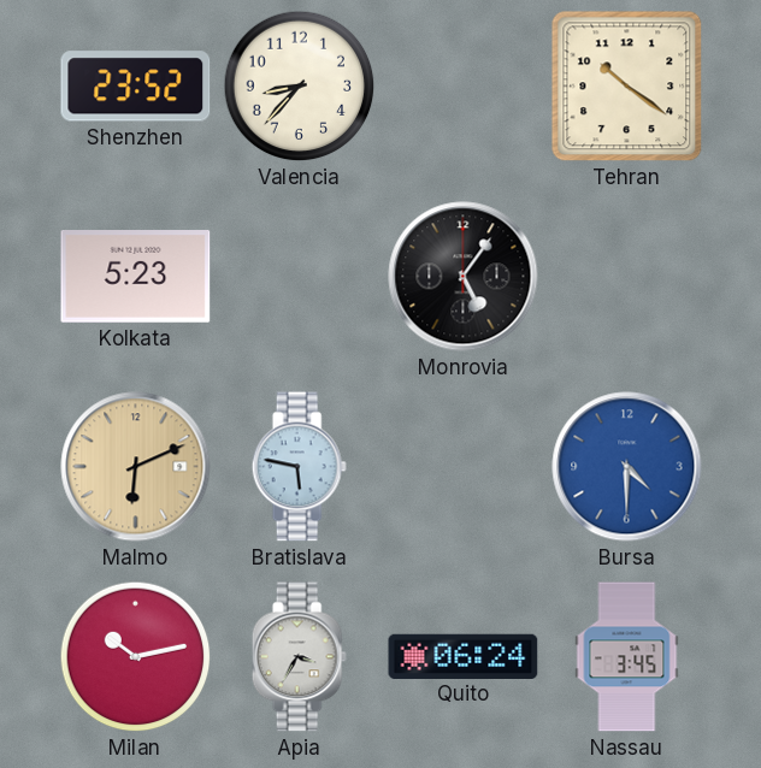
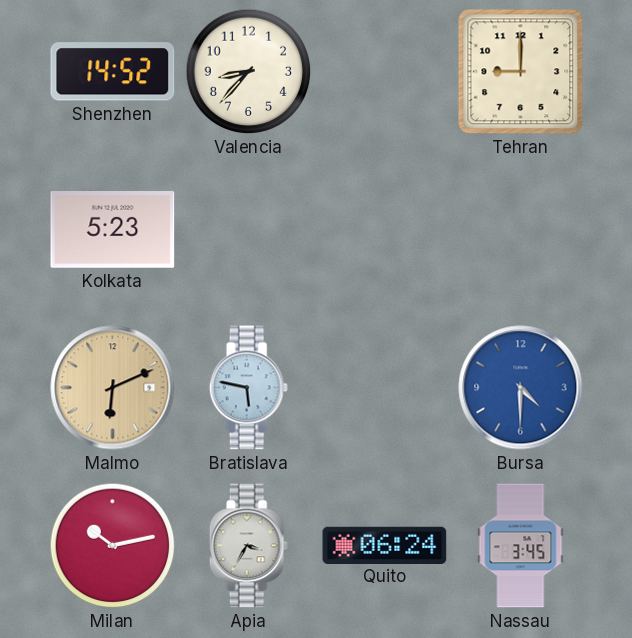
Shenzhen: 23:52 -> 14:52
Tehran: 10:21 -> 9:00
Monrovia: 5:06 -> none
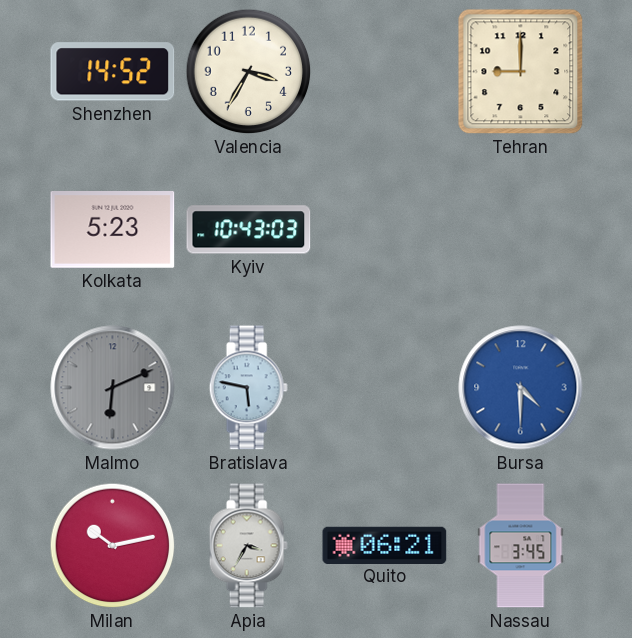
Valencia: 8:37 -> 3:35
Kyiv: none -> 10:43
Malmo dial: champagne -> grey
Quito: 06:24 -> 06:21
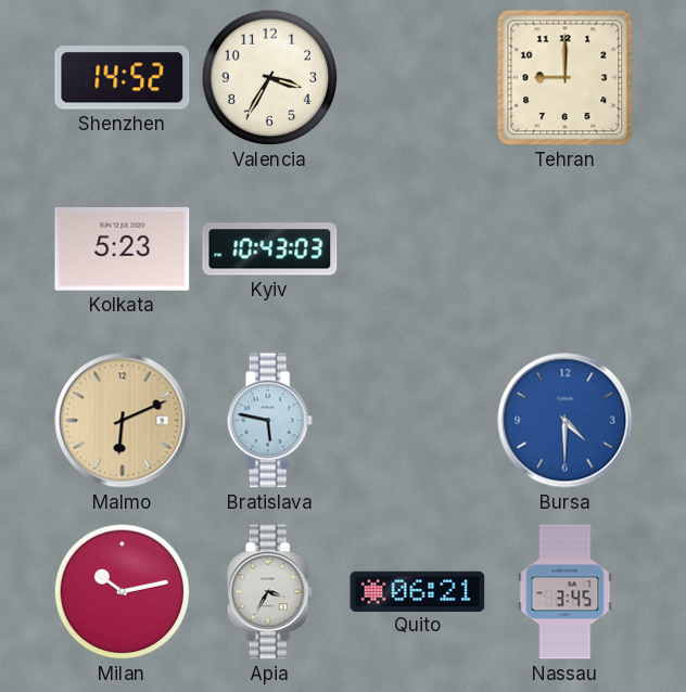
Malmo dial: grey -> champagne
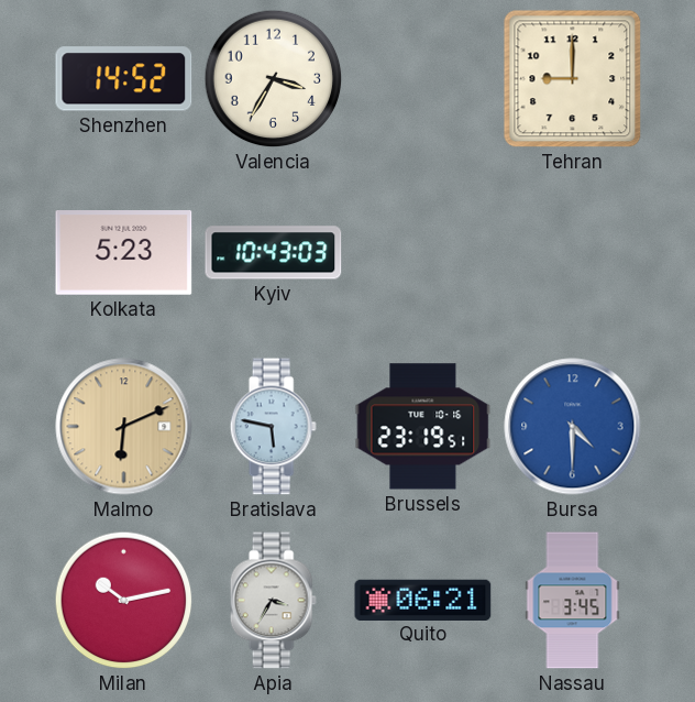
Brussels: none -> 23:19
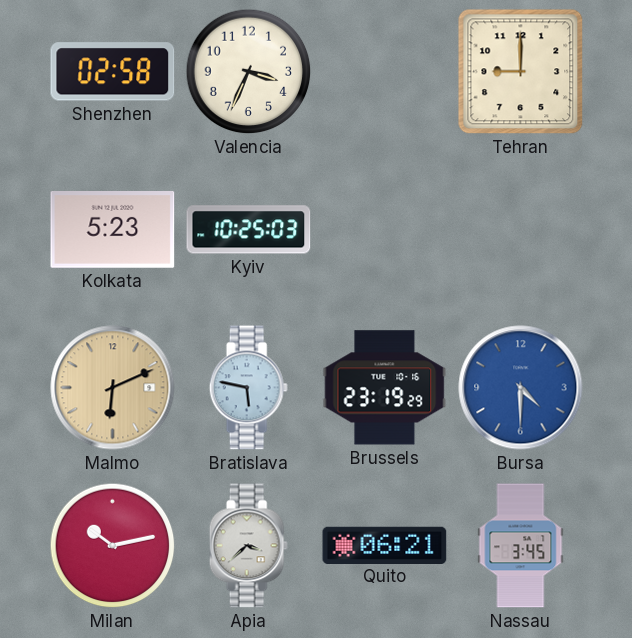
Shenzhen: 14:52 -> 02:58
Valencia: 3:35 -> 3:34
Kyiv: 10:43 -> 10:25
Brussels: 23:19:51 -> 23:19:29
Apia: 3:35 -> 3:38
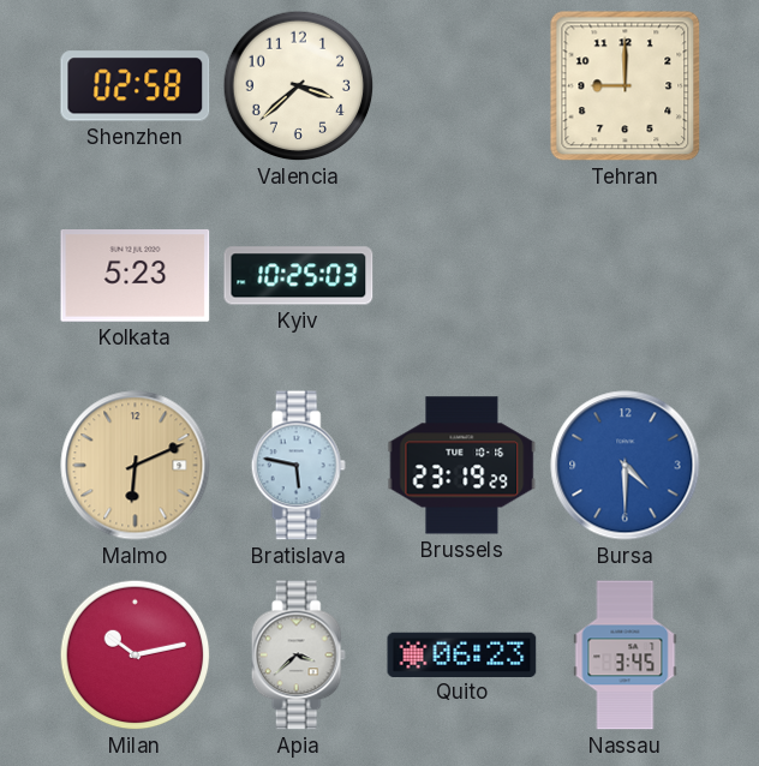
Valencia: 3:34 -> 3:38
Quito: 06:21 -> 06:23
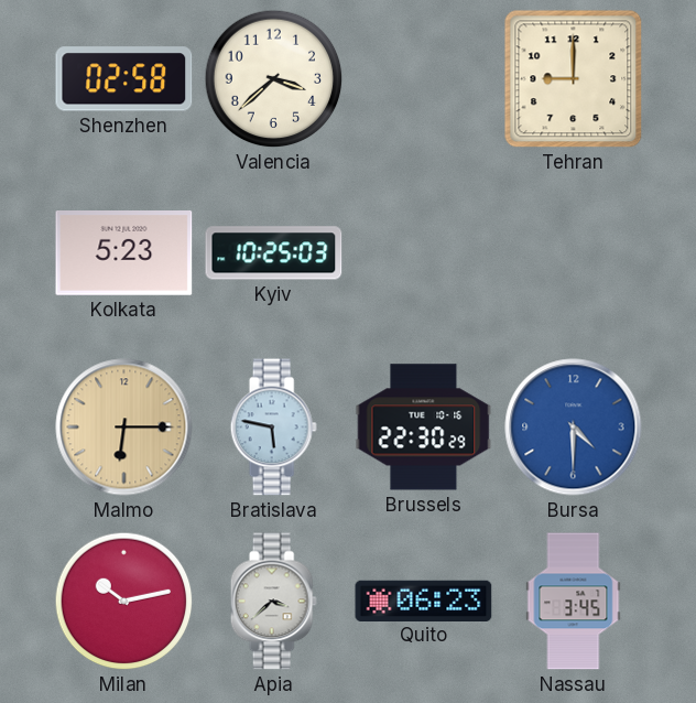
Malmo: 6:11 -> 6:15
Brussels: 23:19 -> 22:30
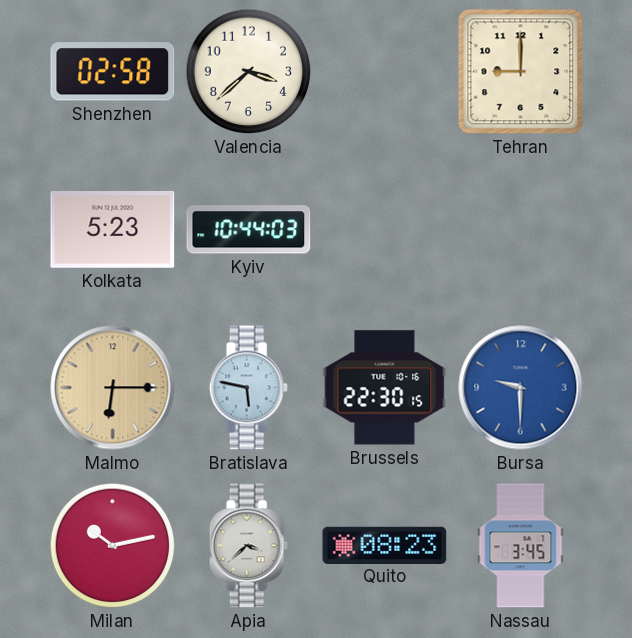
Kyiv: 10:25 -> 10:44
Brussels: 22:30:29 -> 22:30:15
Bursa: 4:30 -> 9:30
Quito: 06:23 -> 08:23
